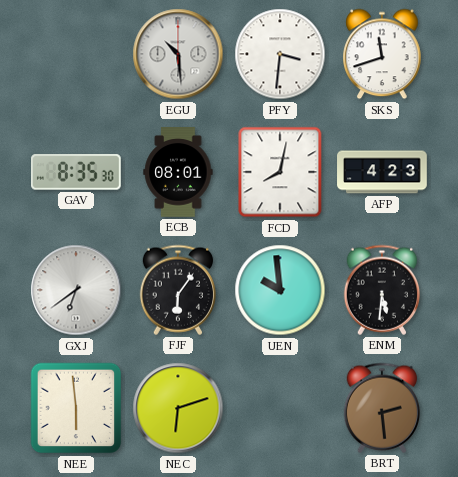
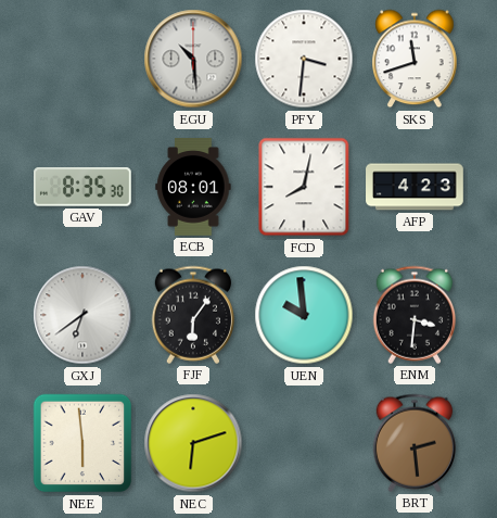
ENM: 5:31 -> 3:31
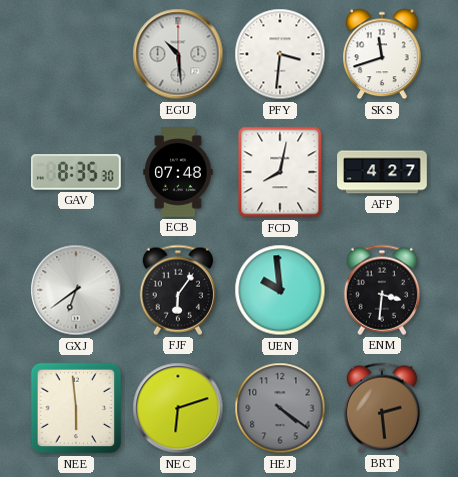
ECB: 08:01 -> 07:48
AFP: 4:23 -> 4:27
HEJ: none -> 4:21
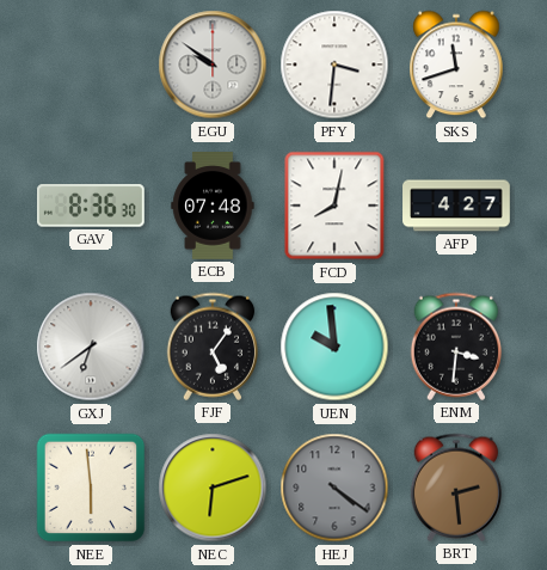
EGU: 10:29 -> 9:51
GAV: 8:35 -> 8:36
FJF: 6:06 -> 5:06
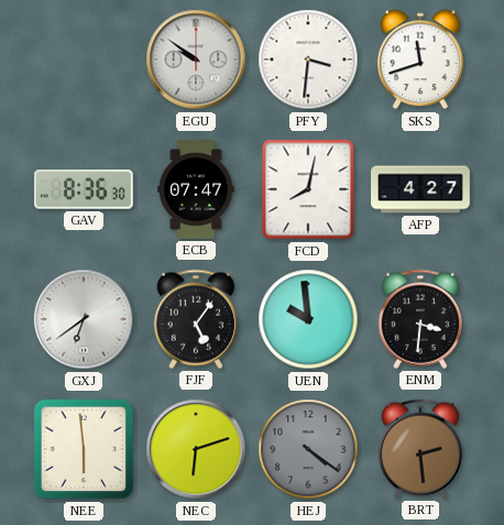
ECB: 07:48 -> 07:47
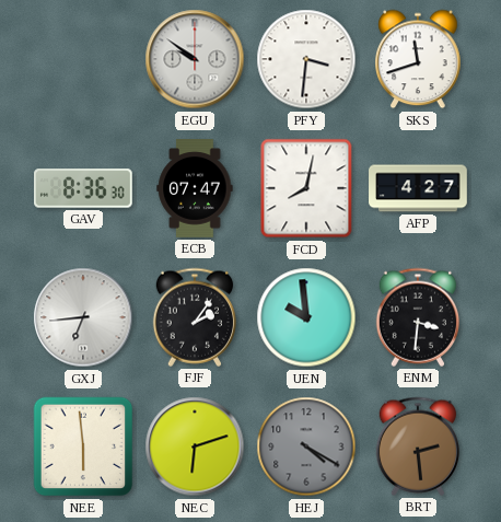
GXJ: 6:39 -> 6:44
FJF: 5:06 -> 2:06
HEJ: 4:21 -> 4:20
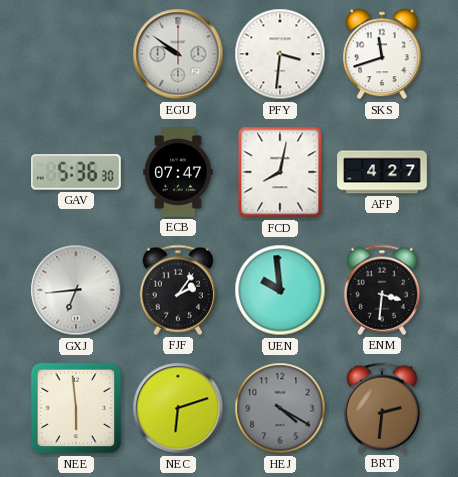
GAV: 8:36 -> 5:36
BRT: 2:29 -> 2:31
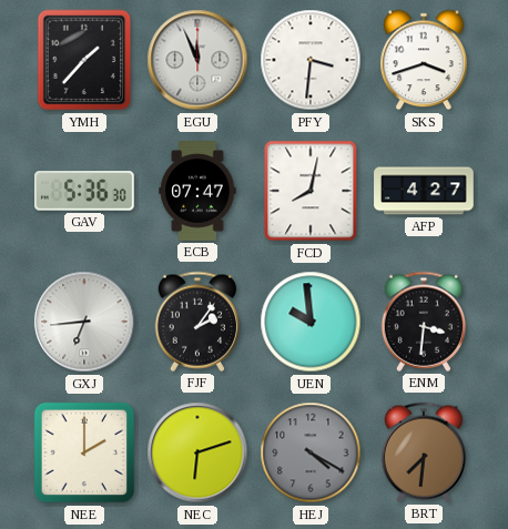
YMH: none -> 1:37
EGU: 9:51 -> 11:56
SKS: 11:42 -> 3:42
NEE: 5:59 -> 2:00
BRT: 2:31 -> 7:31
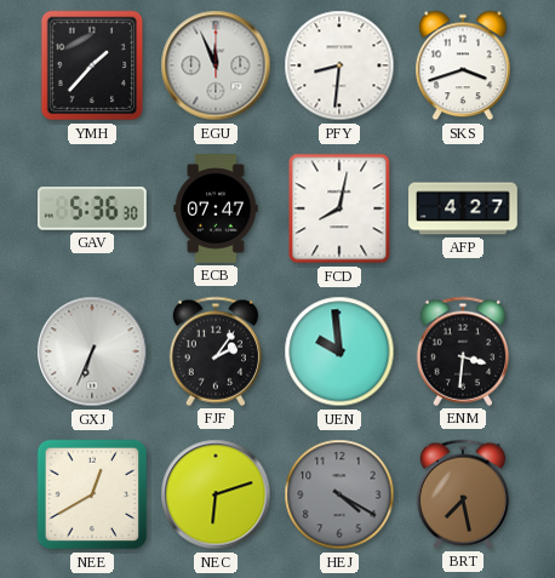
PFY: 3:31 -> 8:31
GXJ: 6:44 -> 6:34
NEE: 2:00 -> 12:40
BRT: 7:31 -> 7:28
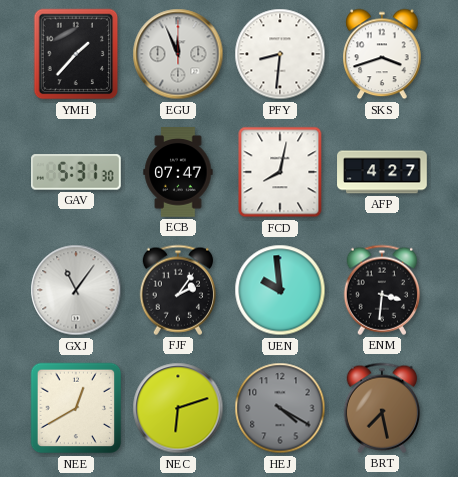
GAV: 5:36 -> 5:31
GXJ: 6:34 -> 11:06
